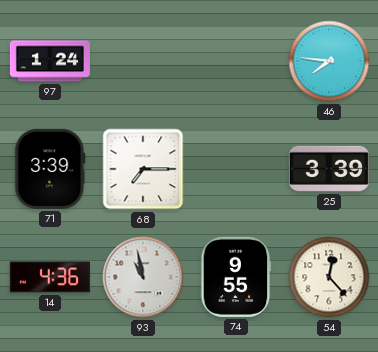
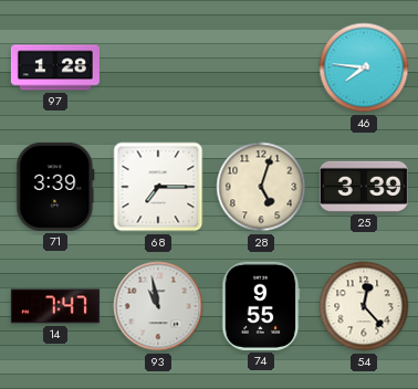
97: 1:24 -> 1:28
28: none -> 5:03
14: 4:36 -> 7:47
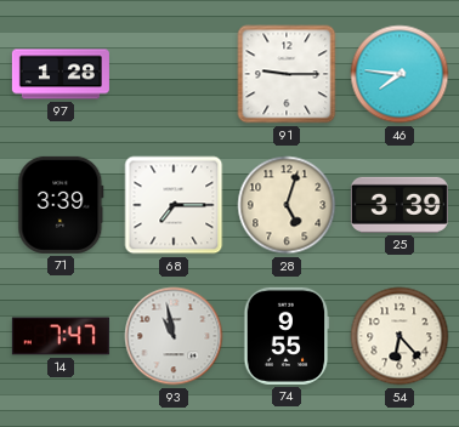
91: none -> 9:15
54: 12:23 -> 6:23
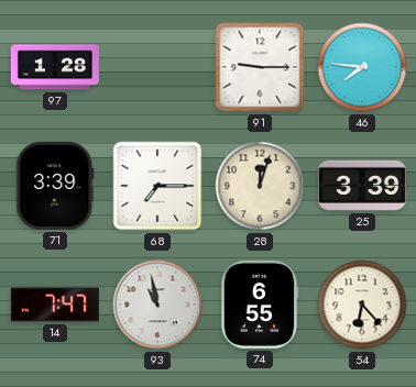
28: 5:03 -> 12:03
74: 9:55 -> 6:55
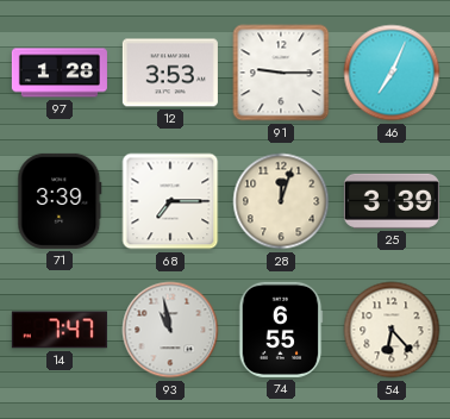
12: none -> 3:53
46: 7:46 -> 7:04
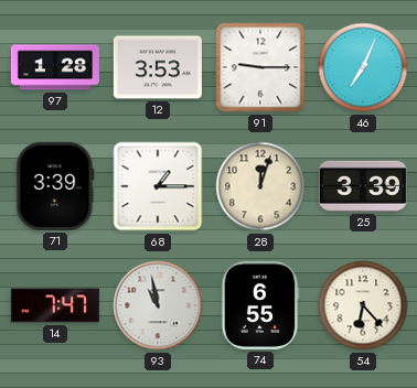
68: 7:15 -> 1:15
